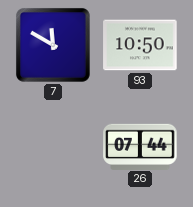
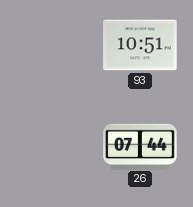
7: 11:50 -> none
93: 10:50 -> 10:51
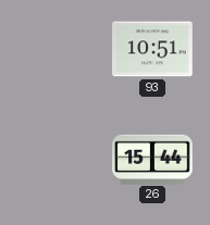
26: 07:44 -> 15:44
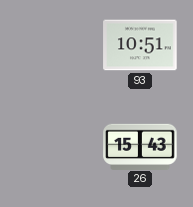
26: 15:44 -> 15:43
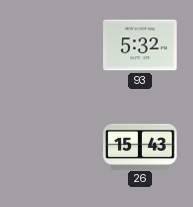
93: 10:51 -> 5:32
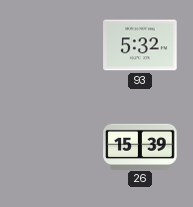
26: 15:43 -> 15:39
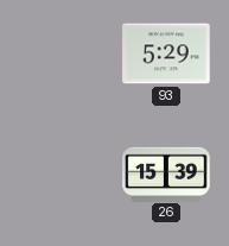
93: 5:32 -> 5:29
